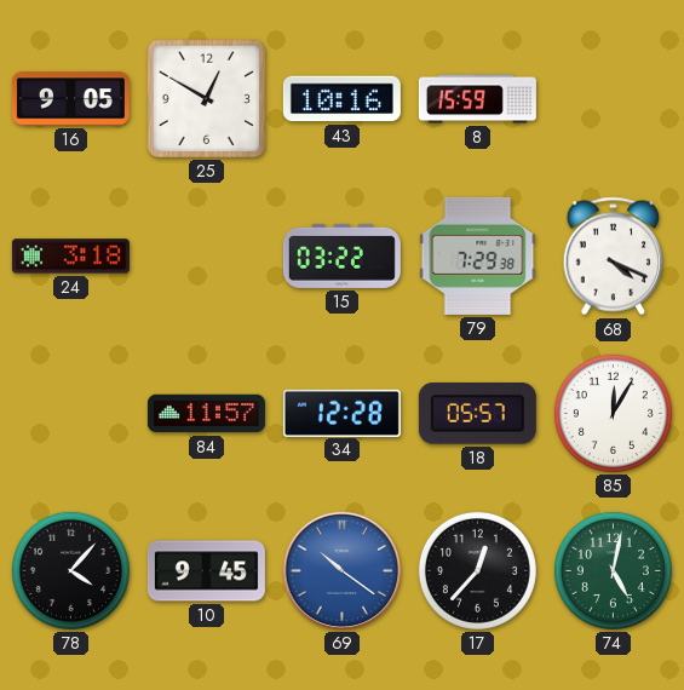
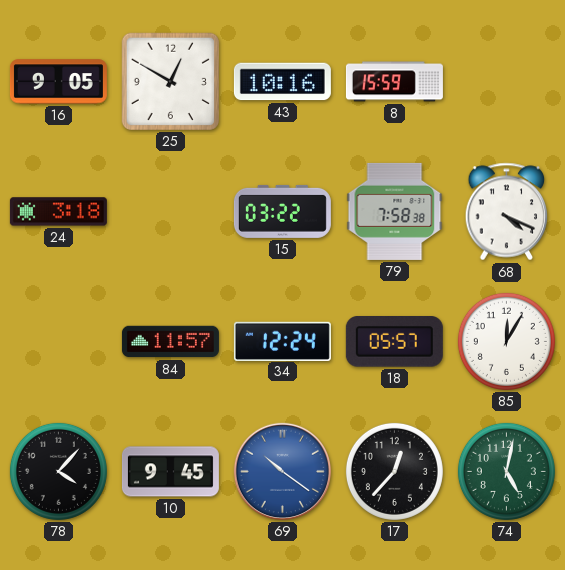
79: 7:29 -> 7:58
34: 12:28 -> 12:24
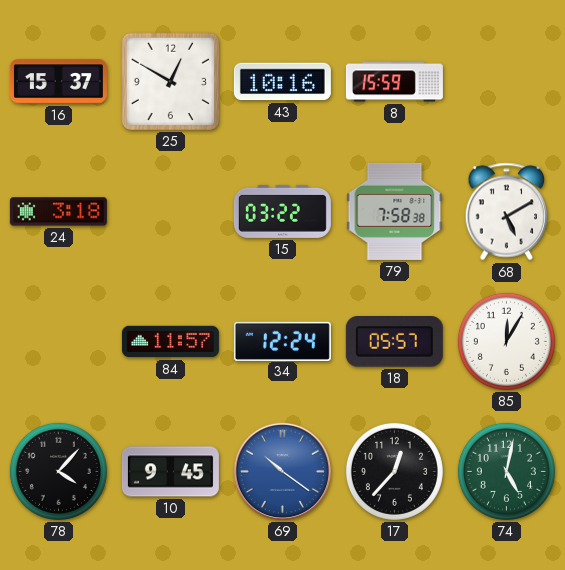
16: 9:05 -> 15:37
68: 4:19 -> 5:10
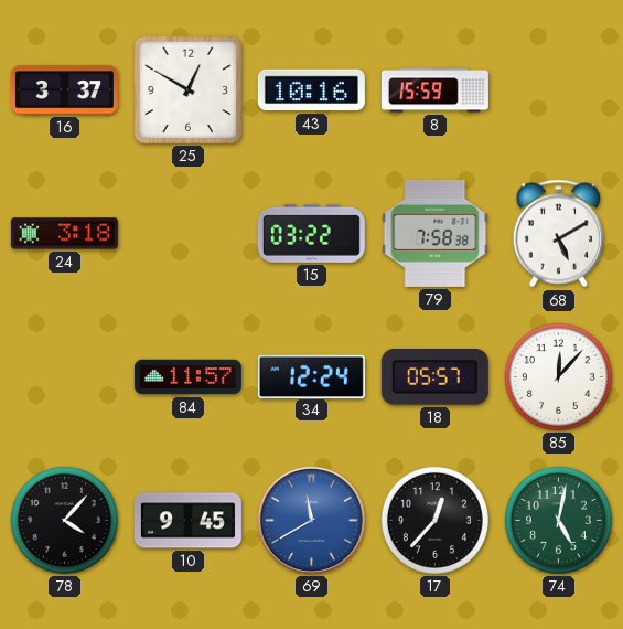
16: 15:37 -> 3:37
85: 12:05 -> 12:07
69: 10:21 -> 11:40
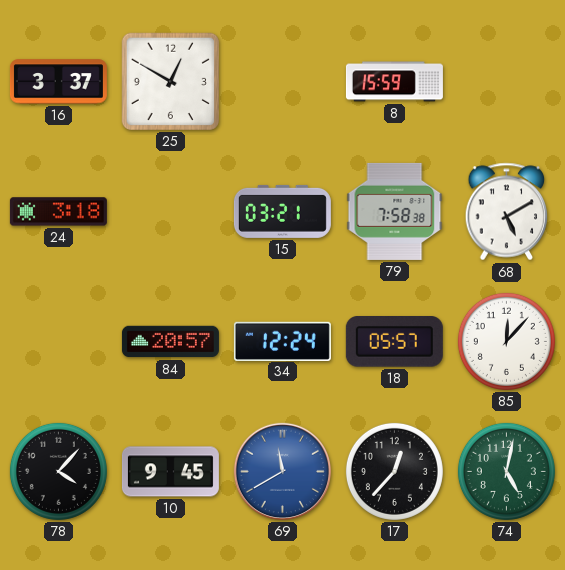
43: 10:16 -> none
15: 03:22 -> 03:21
84: 11:57 -> 20:57
